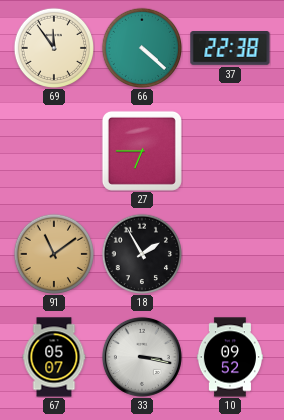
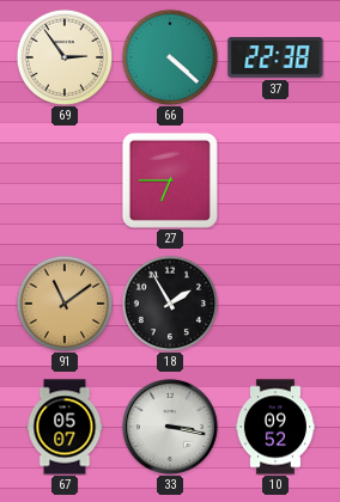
69: 11:54 -> 2:54
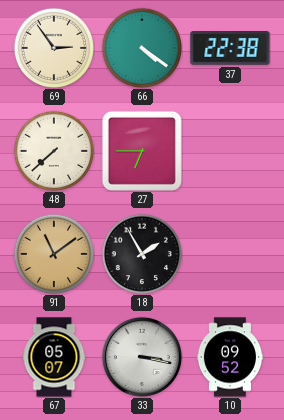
66: 4:22 -> 4:21
48: none -> 7:38
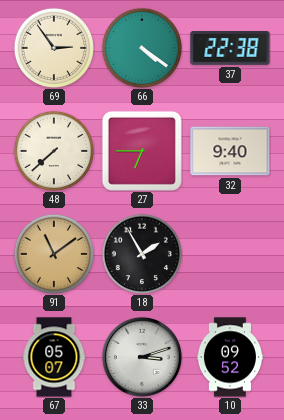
32: none -> 9:40
33: 3:17 -> 3:12
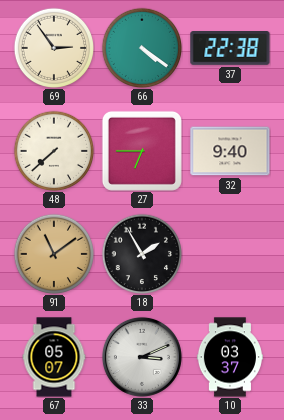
33: 3:12 -> 3:11
10: 09:52 -> 03:37
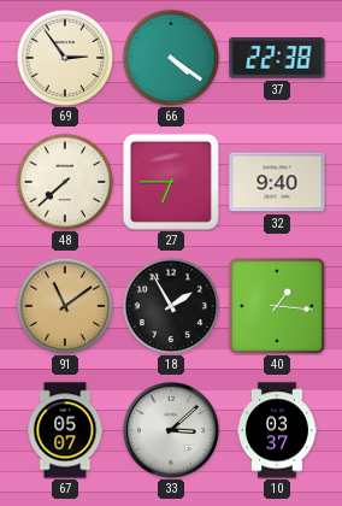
40: none -> 1:16
33: 3:11 -> 3:08
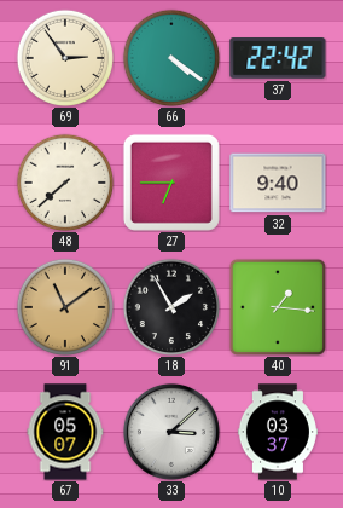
37: 22:38 -> 22:42
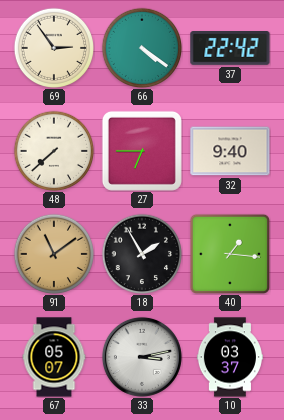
33: 3:08 -> 3:13
